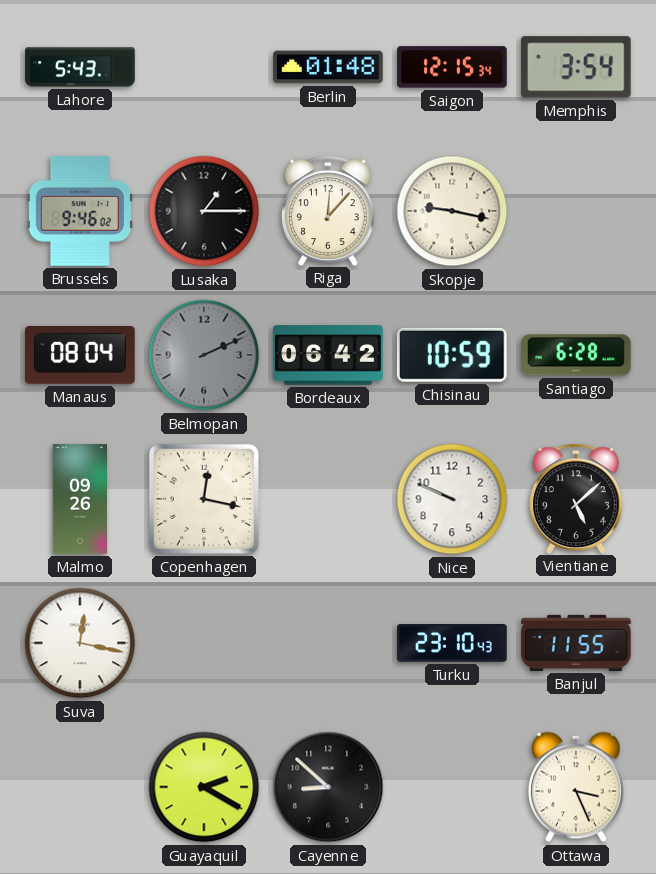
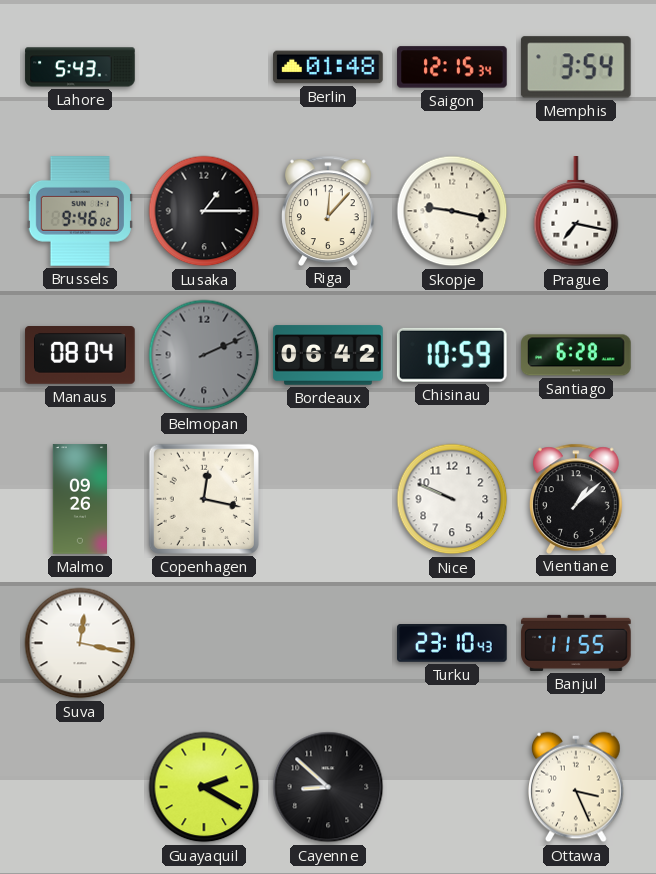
Prague: none -> 7:17
Vientiane: 5:08 -> 1:08
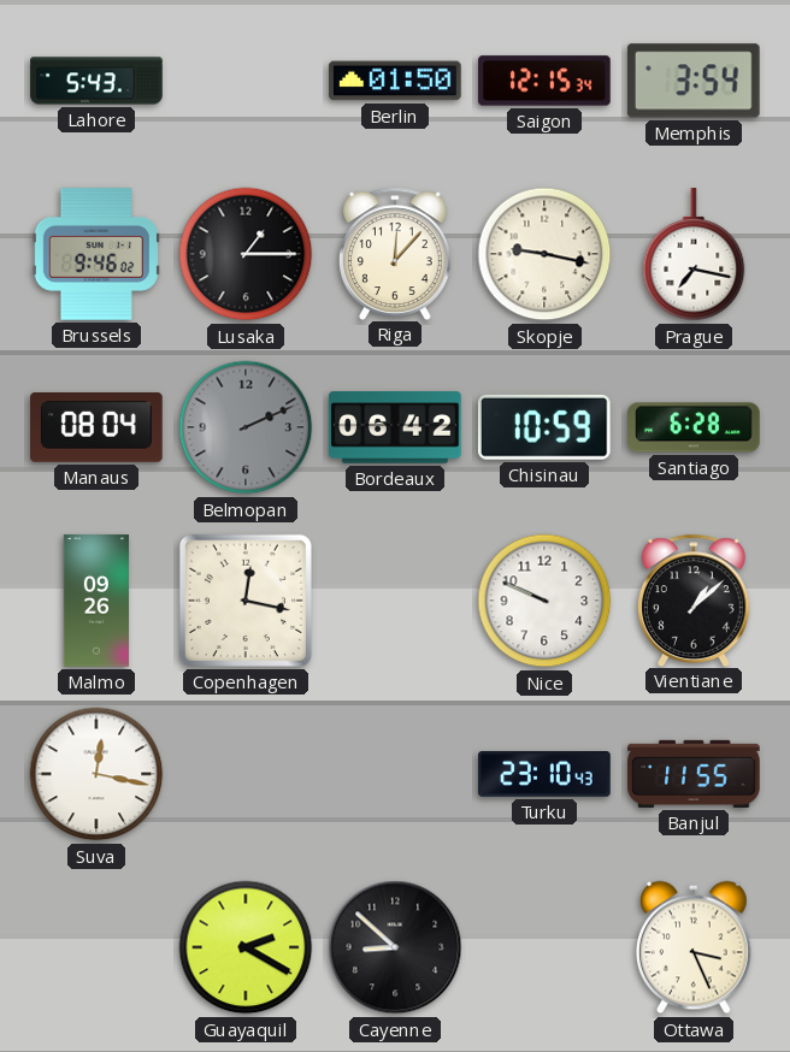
Berlin: 01:48 -> 01:50
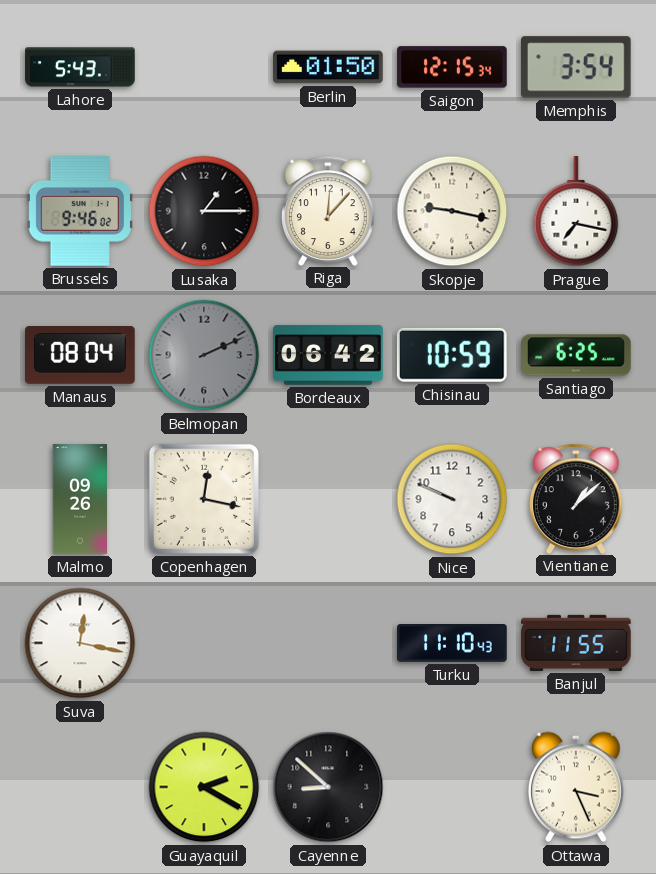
Santiago: 6:28 -> 6:25
Turku: 23:10 -> 11:10
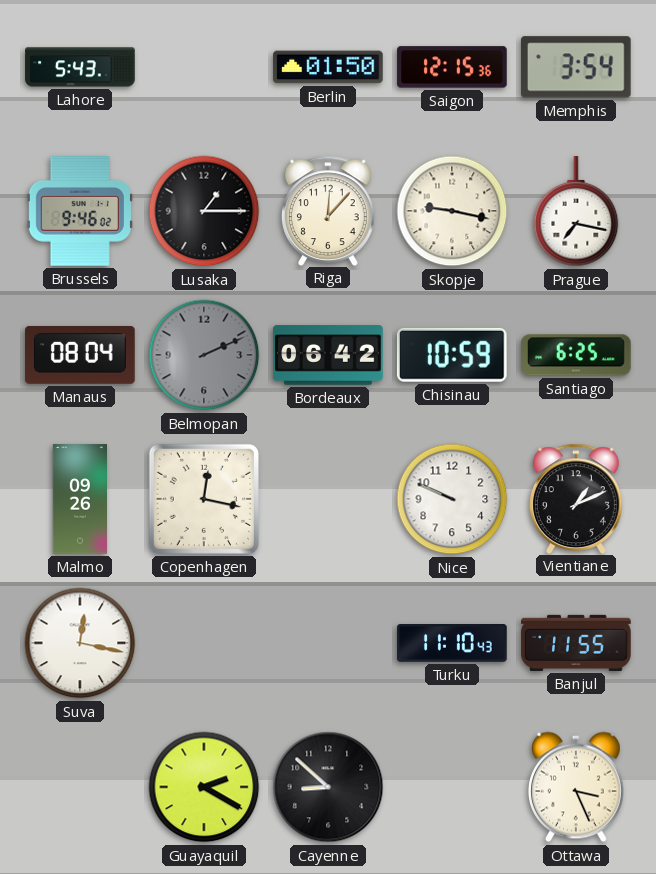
Saigon: 12:15:34 -> 12:15:36
Vientiane: 1:08 -> 1:11
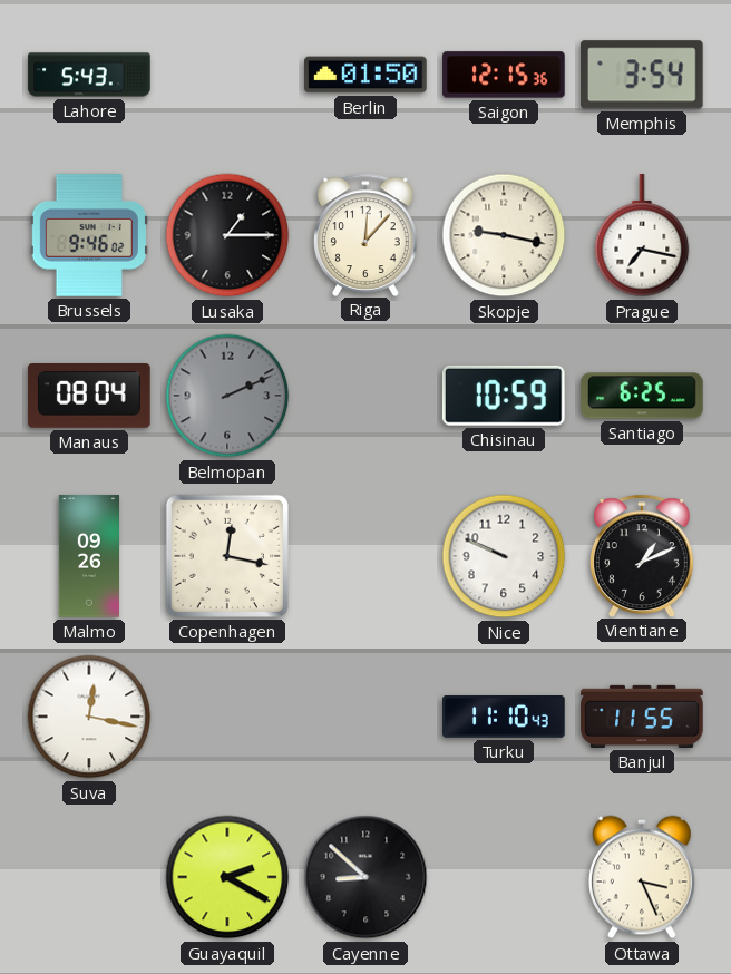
Bordeaux: 06:42 -> none
